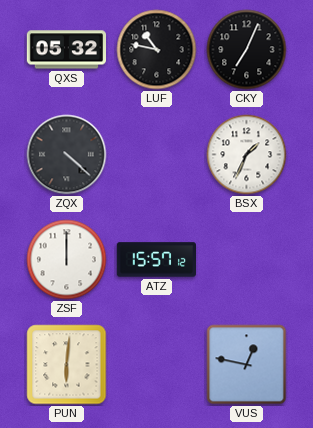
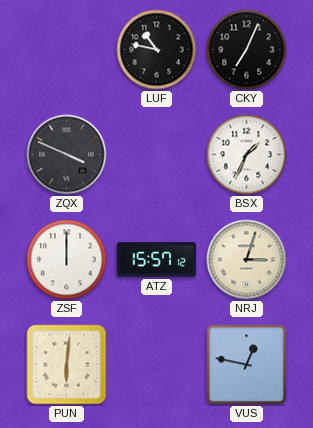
QXS: 05:32 -> none
ZQX: 4:22 -> 3:49
NRJ: none -> 3:03
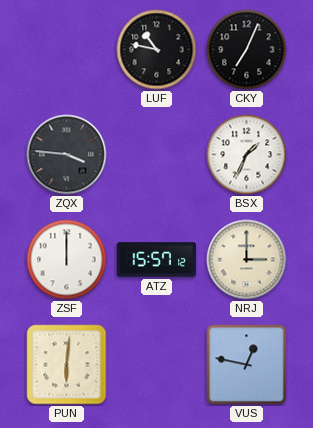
ZQX: 3:49 -> 3:46
NRJ: 3:03 -> 3:00
